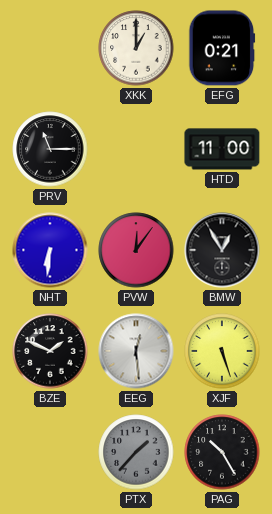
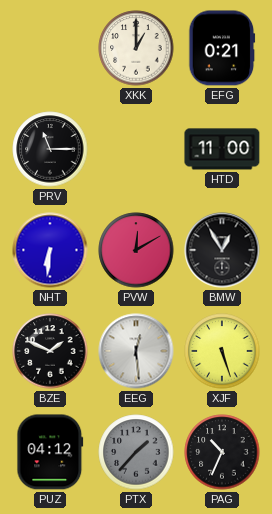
PVW: 12:06 -> 12:10
PUZ: none -> 04:12
PAG: 10:25 -> 10:34
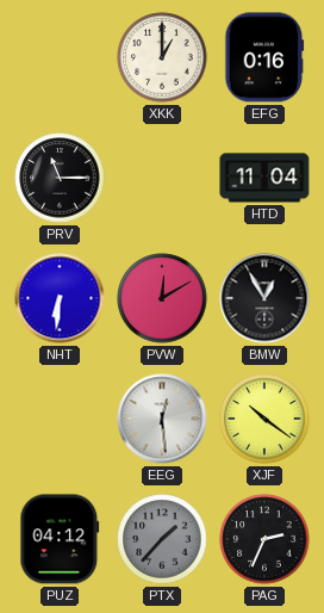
EFG: 0:21 -> 0:16
HTD: 11:00 -> 11:04
BZE: 1:49 -> none
XJF: 5:27 -> 10:21
PAG: 10:34 -> 2:34
